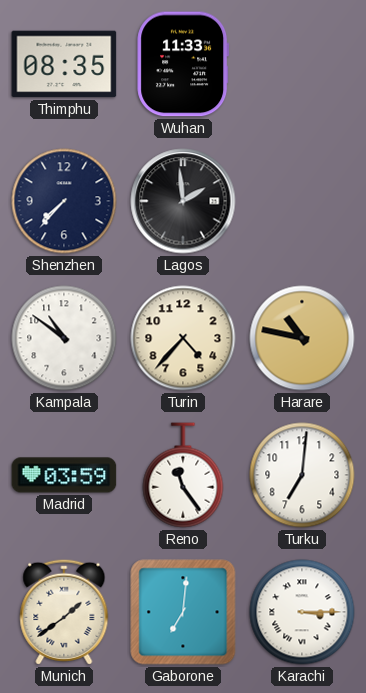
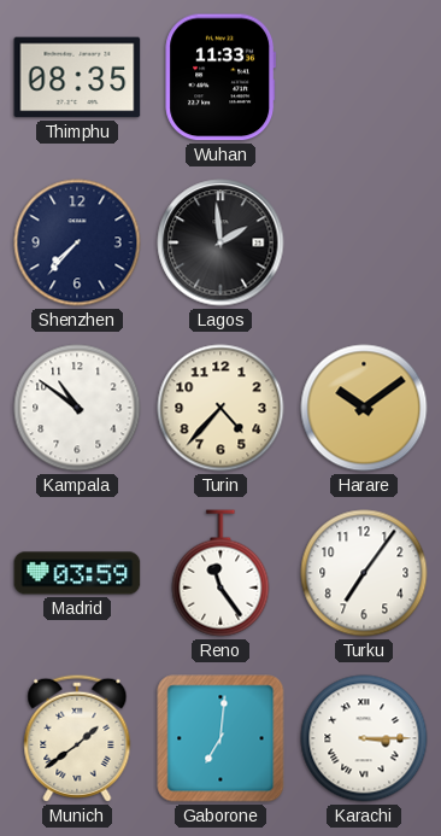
Harare: 10:47 -> 10:09
Turku: 7:01 -> 7:06
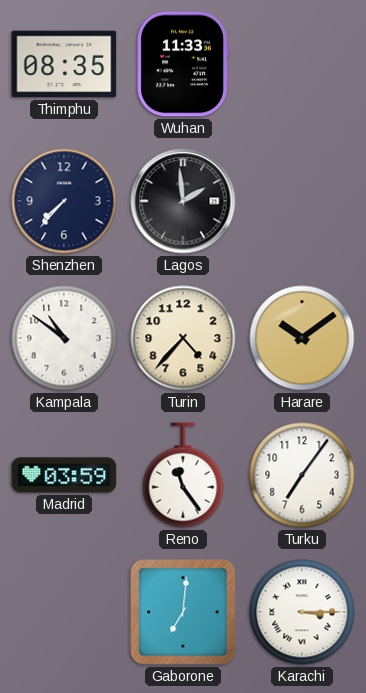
Munich: 1:39 -> none
